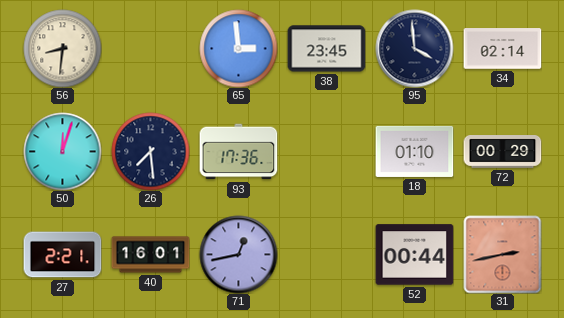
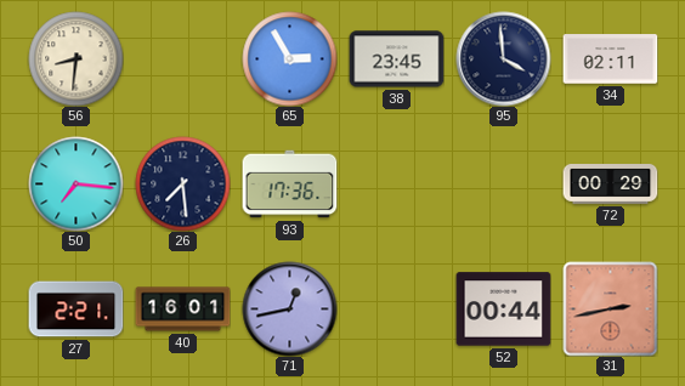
65: 2:59 -> 2:55
34: 02:14 -> 02:11
50: 12:03 -> 7:16
18: 01:10 -> none
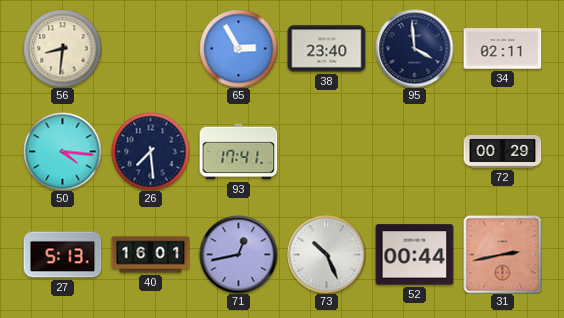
38: 23:45 -> 23:40
50: 7:16 -> 4:16
93: 17:36 -> 17:41
27: 2:21 -> 5:13
73: none -> 10:26
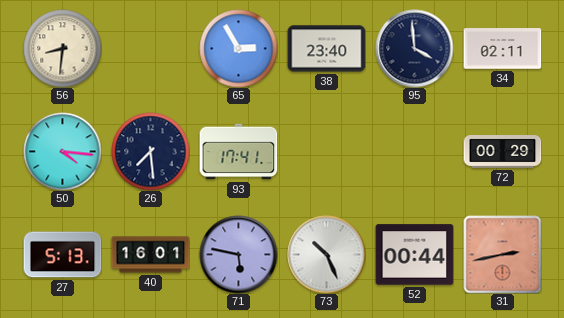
71: 12:43 -> 5:47
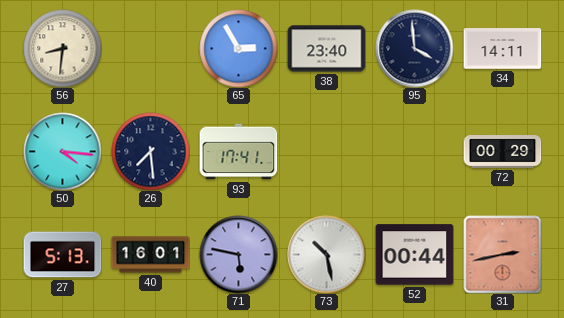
34: 02:11 -> 14:11
73: 10:26 -> 10:28
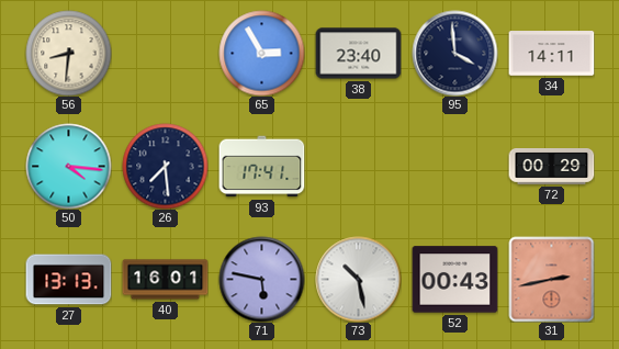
27: 5:13 -> 13:13
52: 00:44 -> 00:43
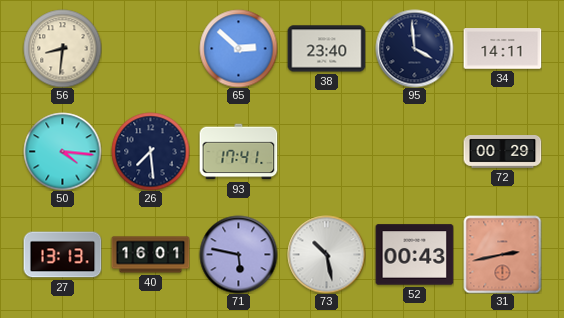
65: 2:55 -> 2:52
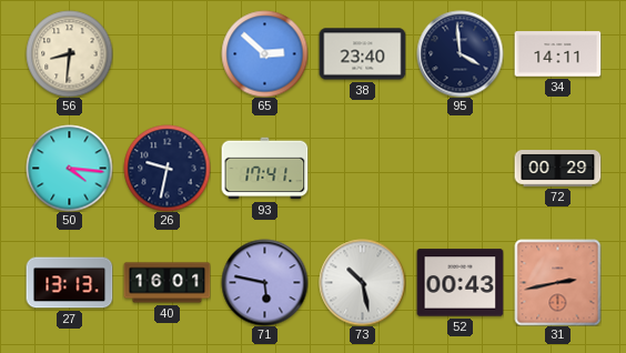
26: 7:29 -> 9:32
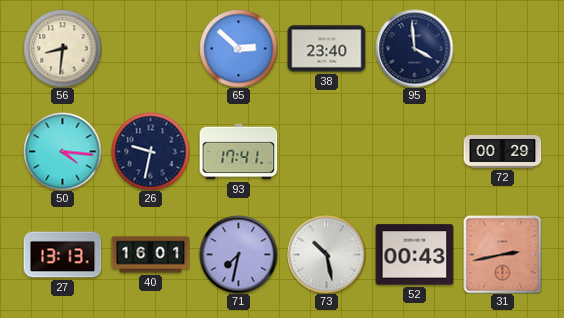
34: 14:11 -> none
71: 5:47 -> 7:32
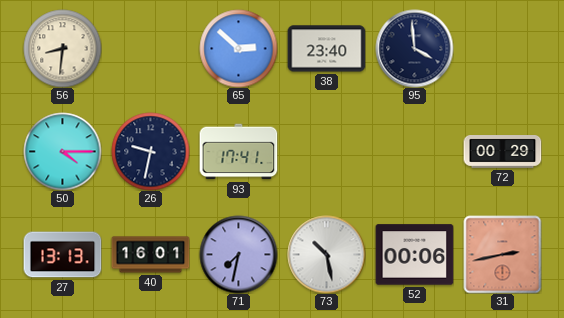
50: 4:16 -> 4:15
52: 00:43 -> 00:06
